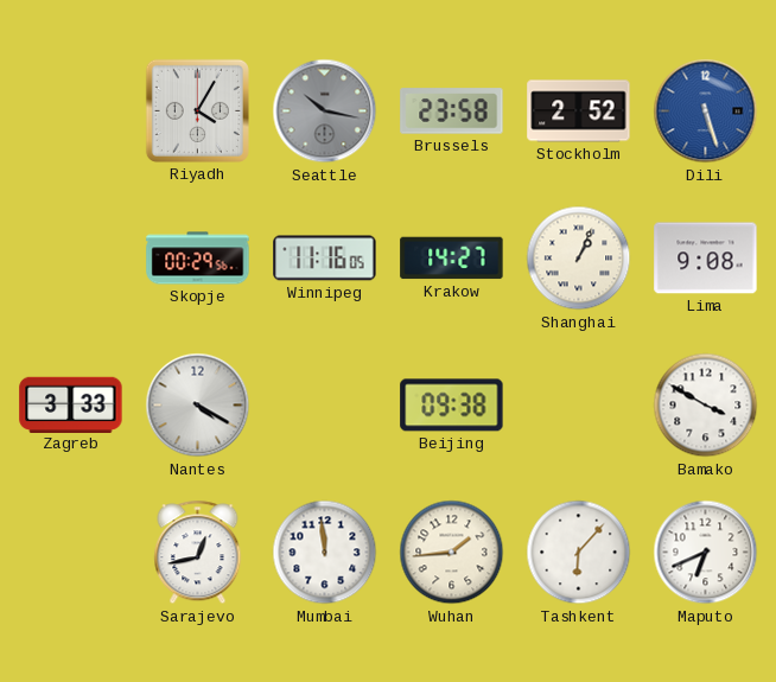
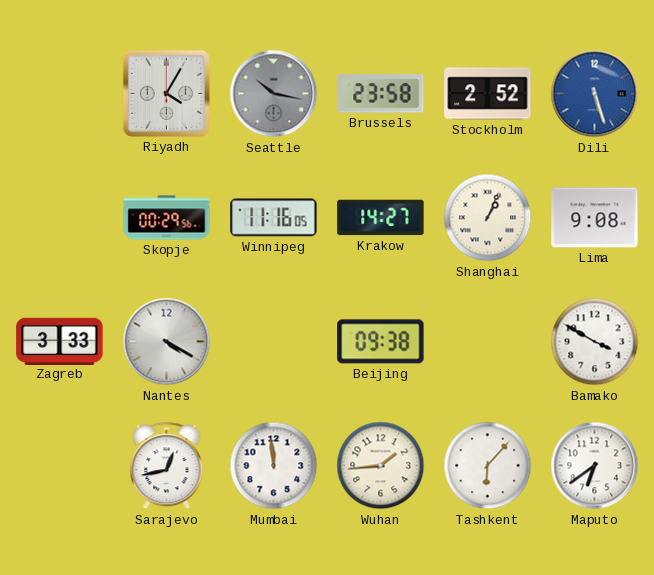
Maputo: 6:41 -> 6:39
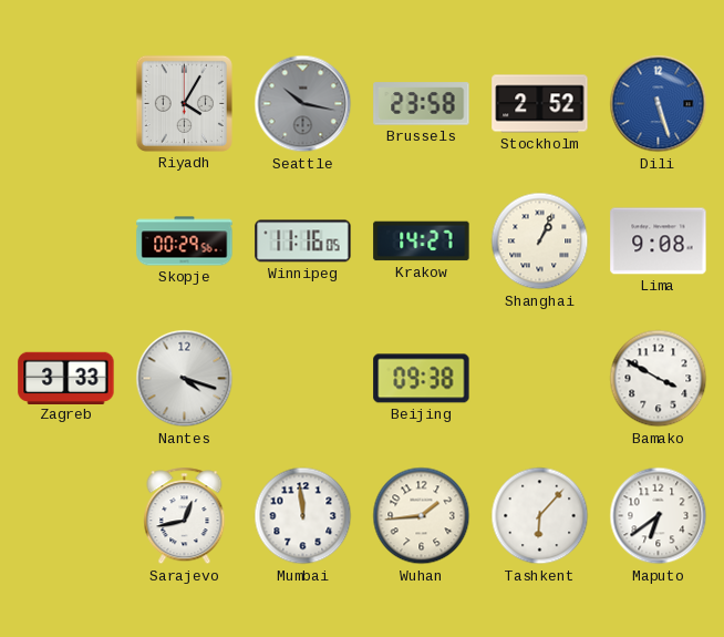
Nantes: 4:20 -> 4:18
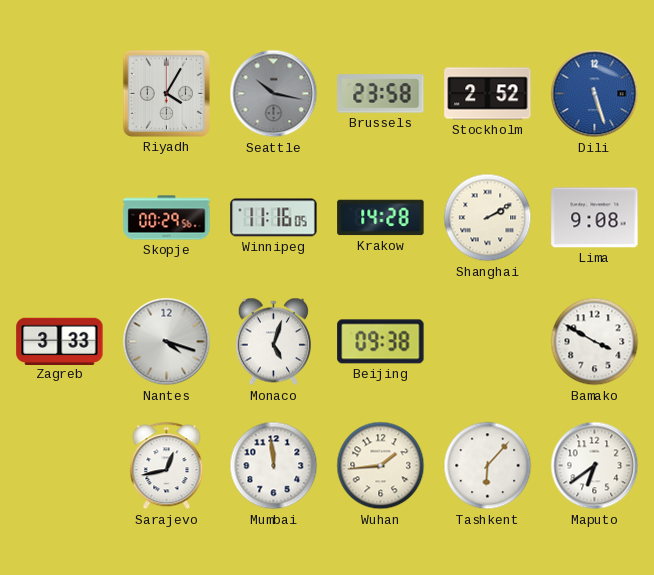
Krakow: 14:27 -> 14:28
Shanghai: 1:04 -> 2:10
Monaco: none -> 5:03
